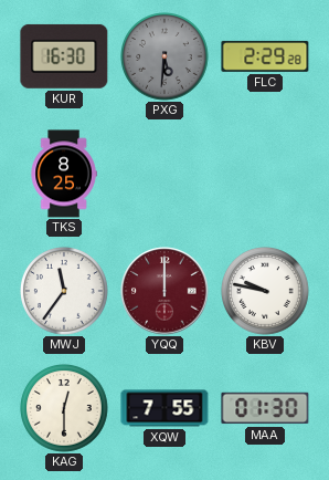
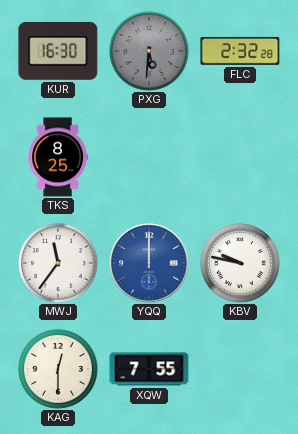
FLC: 2:29 -> 2:32
YQQ dial: burgundy -> blue
MAA: 01:30 -> none
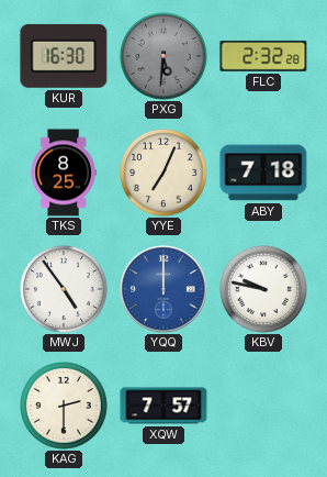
YYE: none -> 7:04
ABY: none -> 7:18
MWJ: 11:36 -> 4:54
KAG: 12:30 -> 2:30
XQW: 7:55 -> 7:57
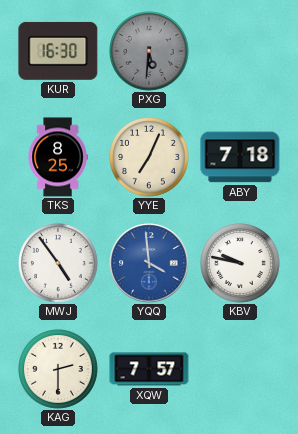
FLC: 2:32 -> none
YQQ: 12:00 -> 3:59
